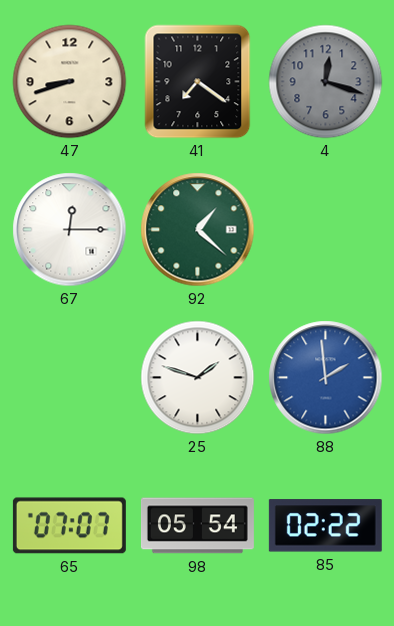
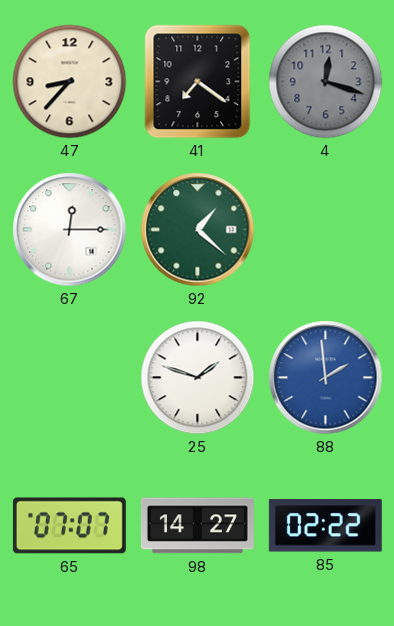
47: 8:42 -> 8:37
98: 05:54 -> 14:27
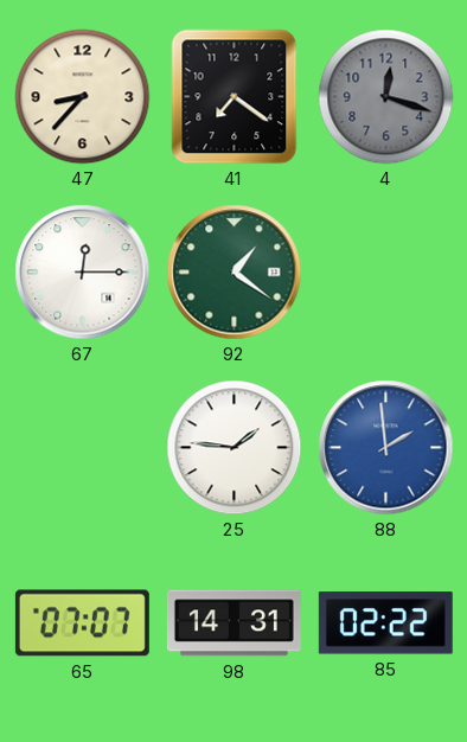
92: 1:22 -> 1:21
25: 1:48 -> 1:46
98: 14:27 -> 14:31
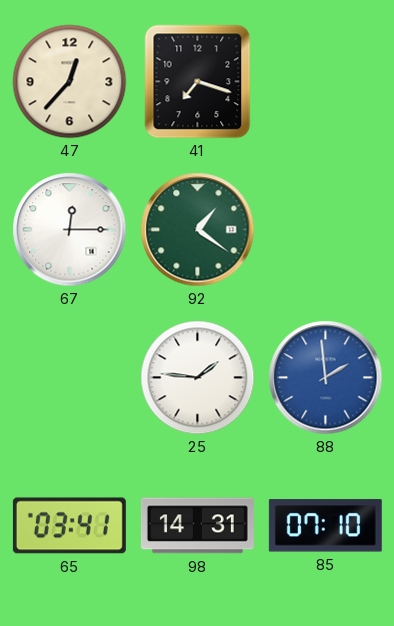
47: 8:37 -> 12:37
41: 7:21 -> 7:18
4: 12:18 -> none
65: 07:07 -> 03:41
85: 02:22 -> 07:10
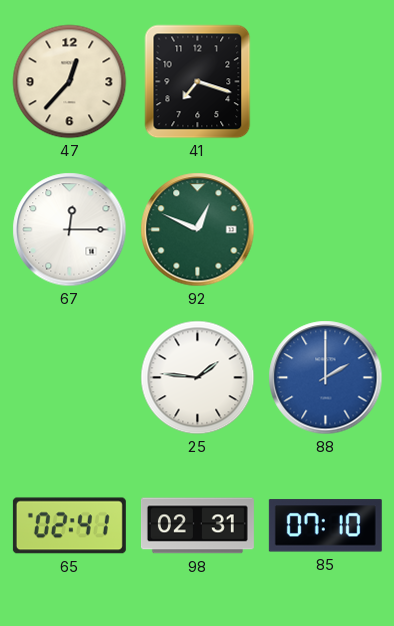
92: 1:21 -> 12:49
88: 1:59 -> 2:00
65: 03:41 -> 02:41
98: 14:31 -> 02:31
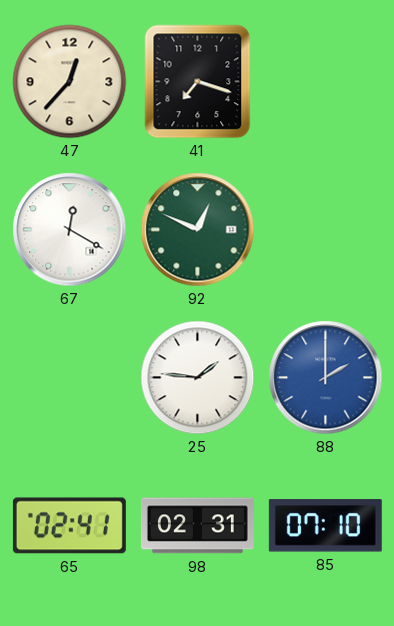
67: 12:15 -> 12:20
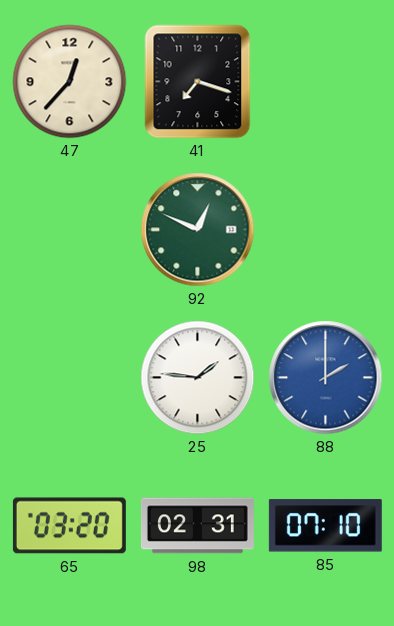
67: 12:20 -> none
65: 02:41 -> 03:20
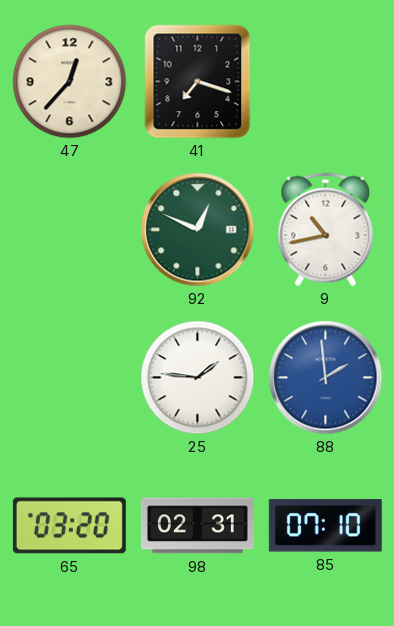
9: none -> 10:43
88: 2:00 -> 1:59
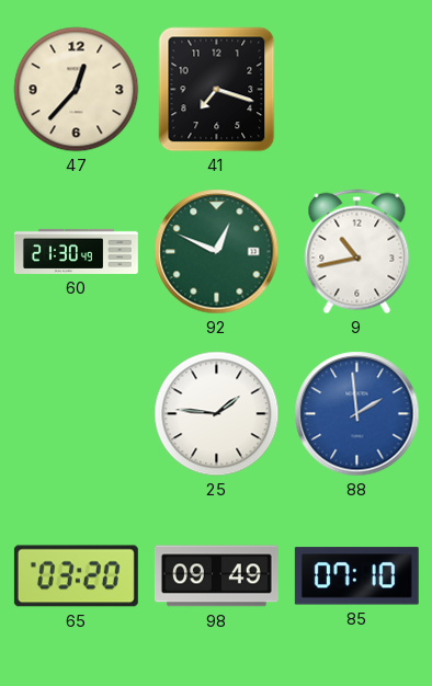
60: none -> 21:30
98: 02:31 -> 09:49
